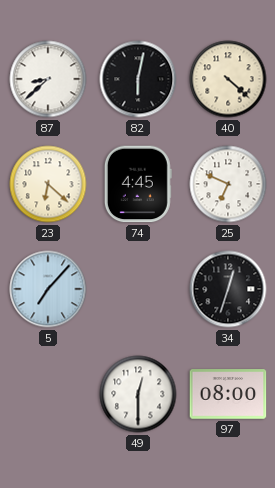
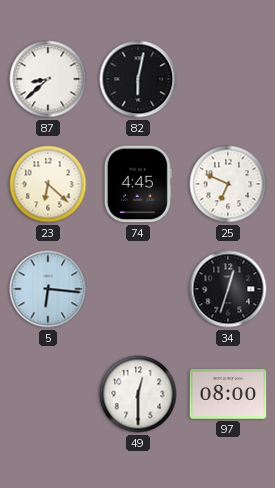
40: 4:22 -> none
5: 7:07 -> 6:16
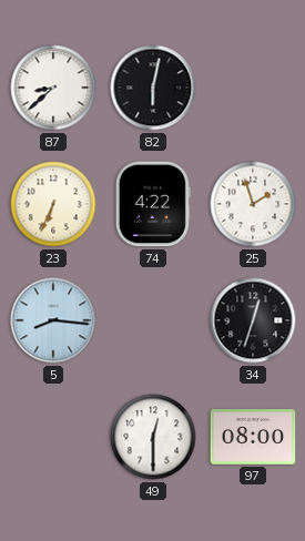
23: 6:22 -> 6:34
74: 4:45 -> 4:22
25: 6:49 -> 1:57
5: 6:16 -> 8:16
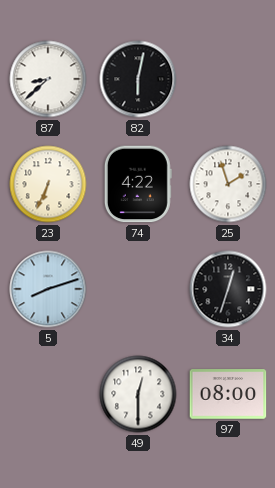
5: 8:16 -> 8:12
